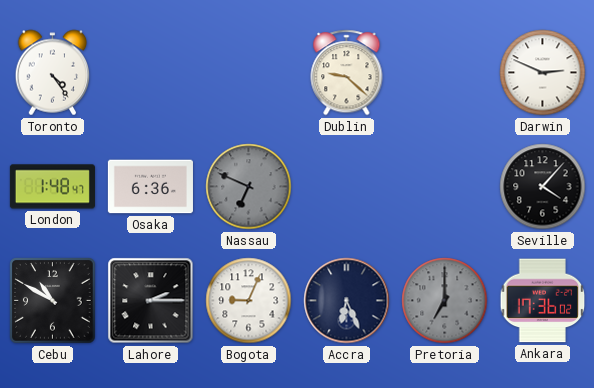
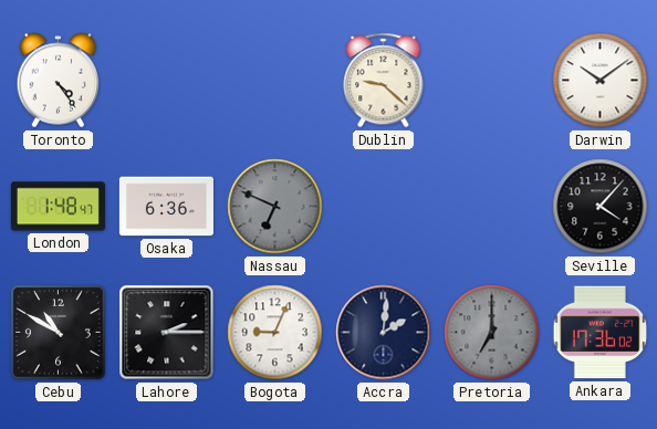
Darwin: 2:49 -> 10:09
Accra: 6:26 -> 2:01
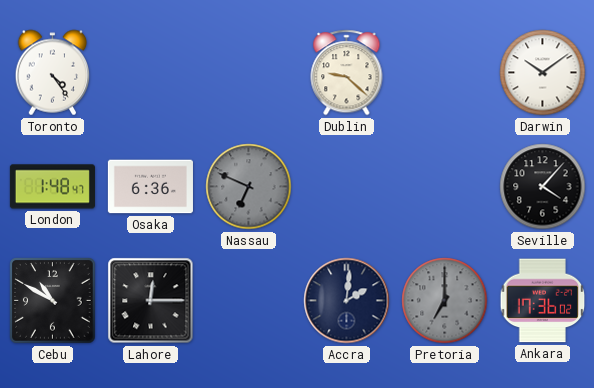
Lahore: 2:15 -> 12:15
Bogota: 9:04 -> none
